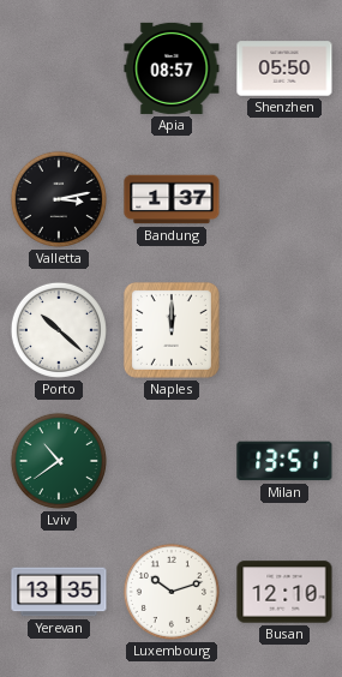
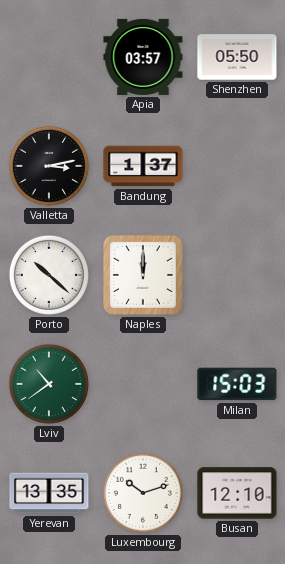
Apia: 08:57 -> 03:57
Milan: 13:51 -> 15:03
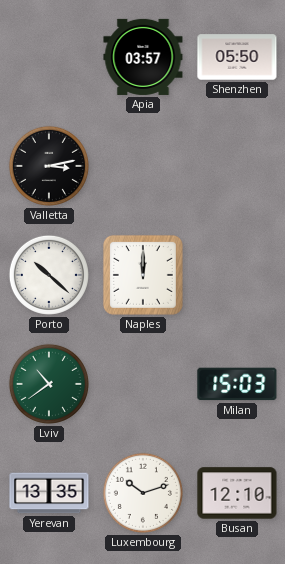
Bandung: 1:37 -> none
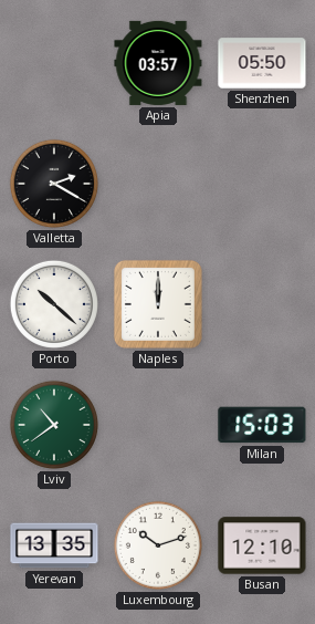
Valletta: 3:13 -> 2:20
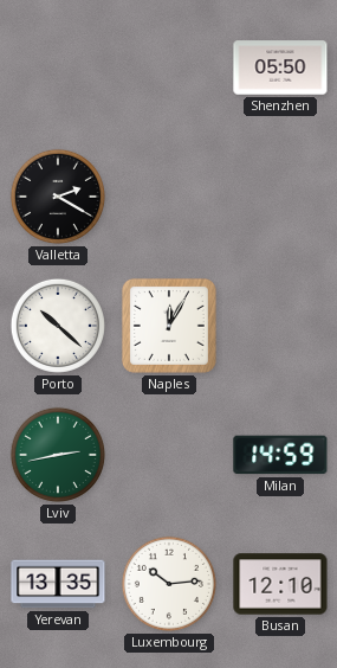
Apia: 03:57 -> none
Naples: 12:00 -> 12:05
Lviv: 10:39 -> 2:43
Milan: 15:03 -> 14:59
Luxembourg: 10:12 -> 10:14
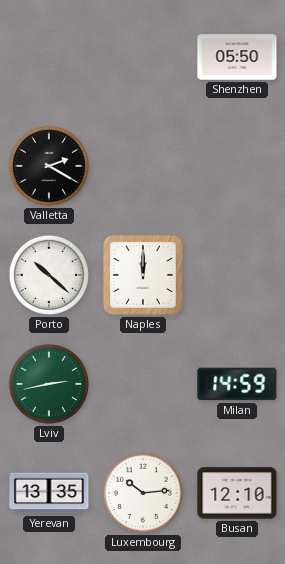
Naples: 12:05 -> 12:00
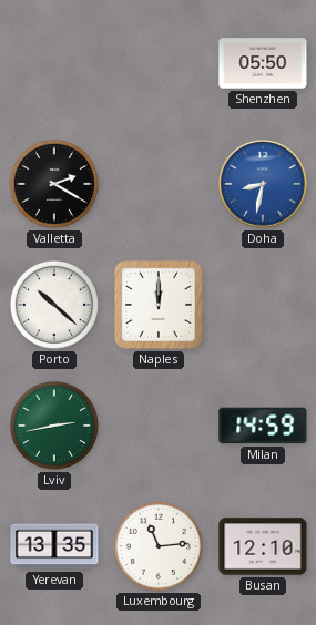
Doha: none -> 8:32
Luxembourg: 10:14 -> 11:14
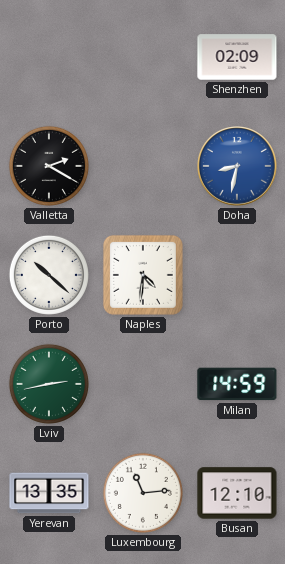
Shenzhen: 05:50 -> 02:09
Naples: 12:00 -> 4:31
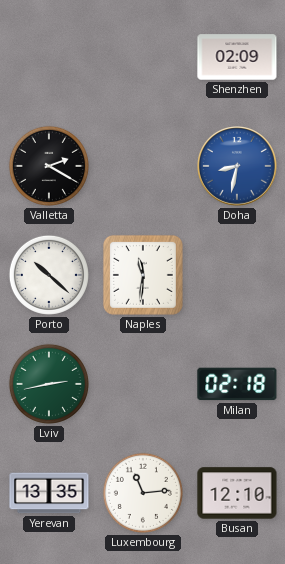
Naples: 4:31 -> 11:31
Milan: 14:59 -> 02:18
